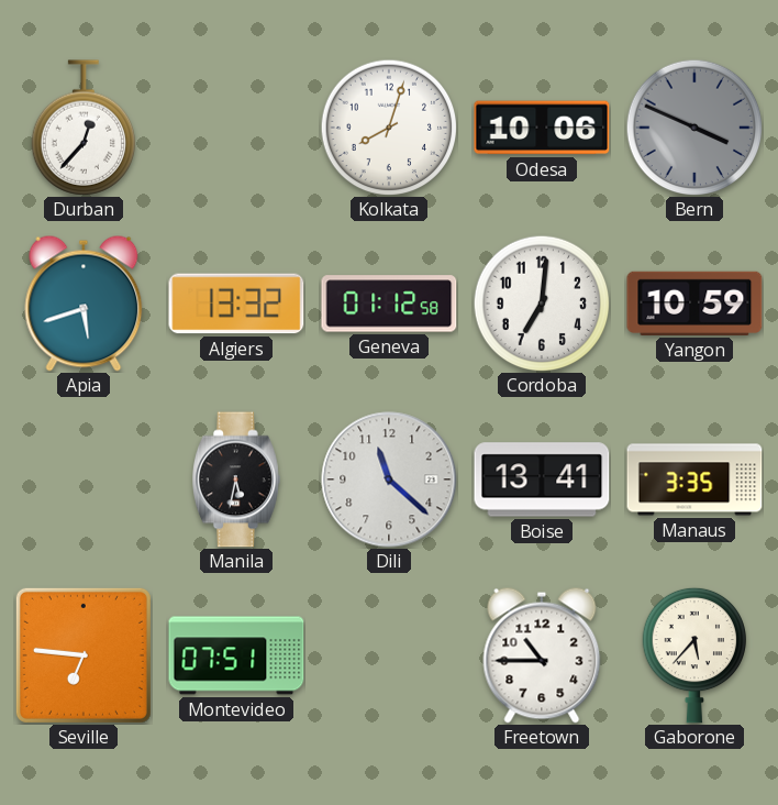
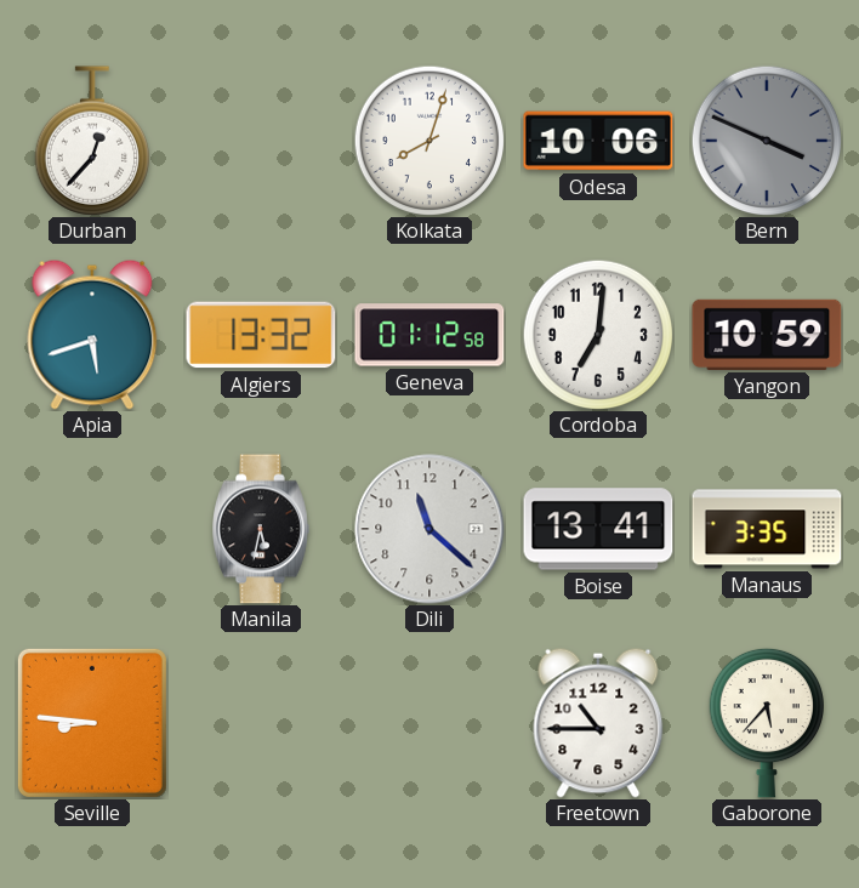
Seville: 6:46 -> 8:46
Montevideo: 07:51 -> none
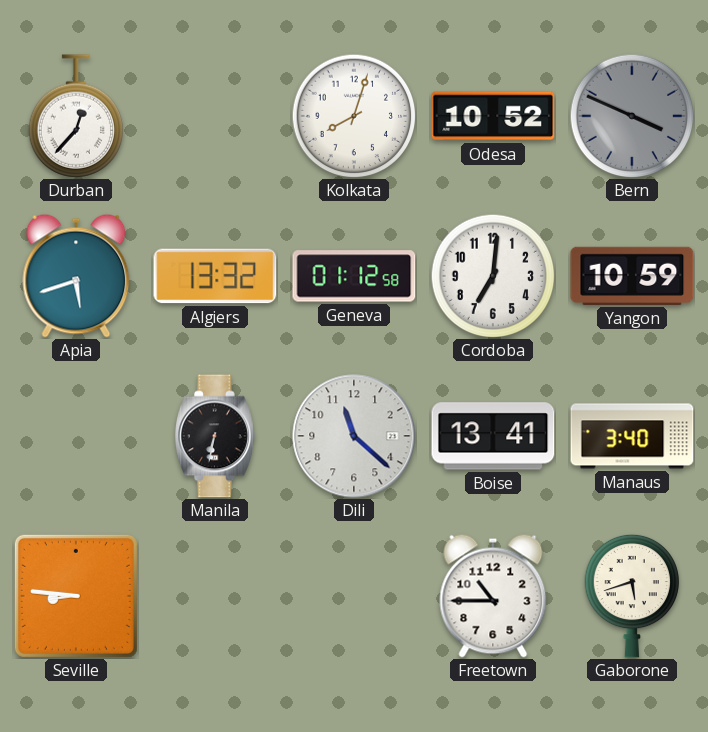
Odesa: 10:06 -> 10:52
Manila: 5:32 -> 6:32
Manaus: 3:35 -> 3:40
Gaborone: 5:37 -> 5:42
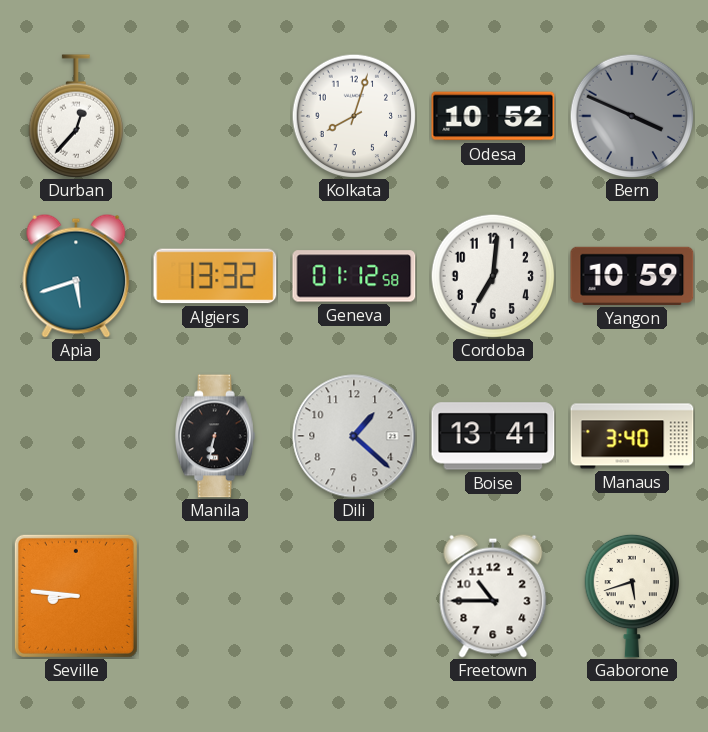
Dili: 11:22 -> 1:22
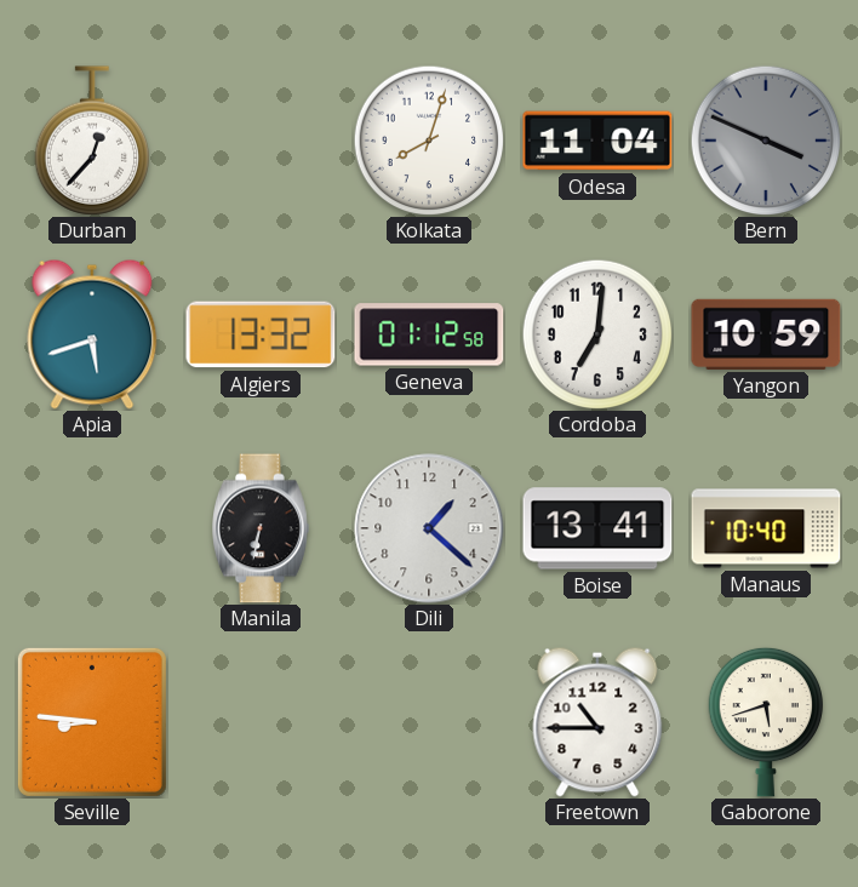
Odesa: 10:52 -> 11:04
Manaus: 3:40 -> 10:40
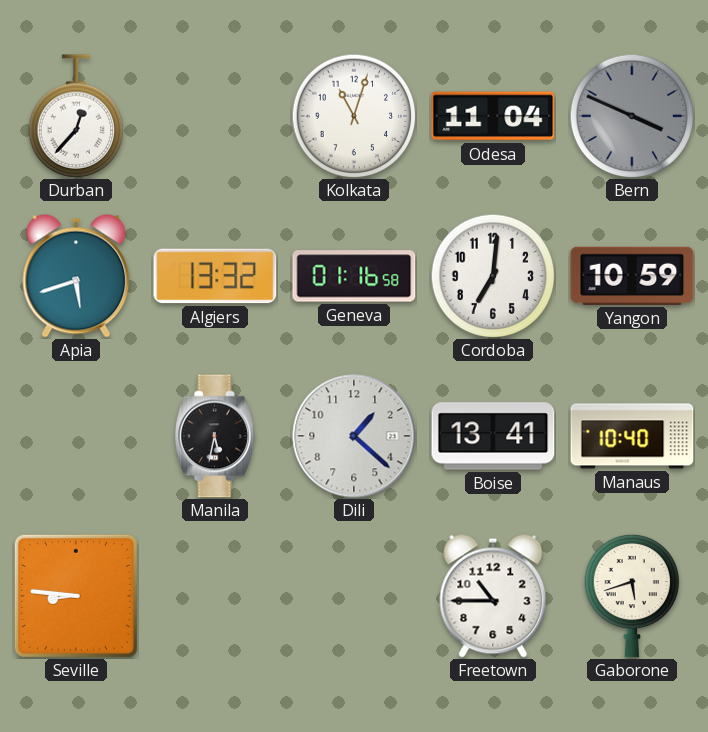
Kolkata: 8:03 -> 11:03
Geneva: 01:12 -> 01:16
Manila: 6:32 -> 5:32
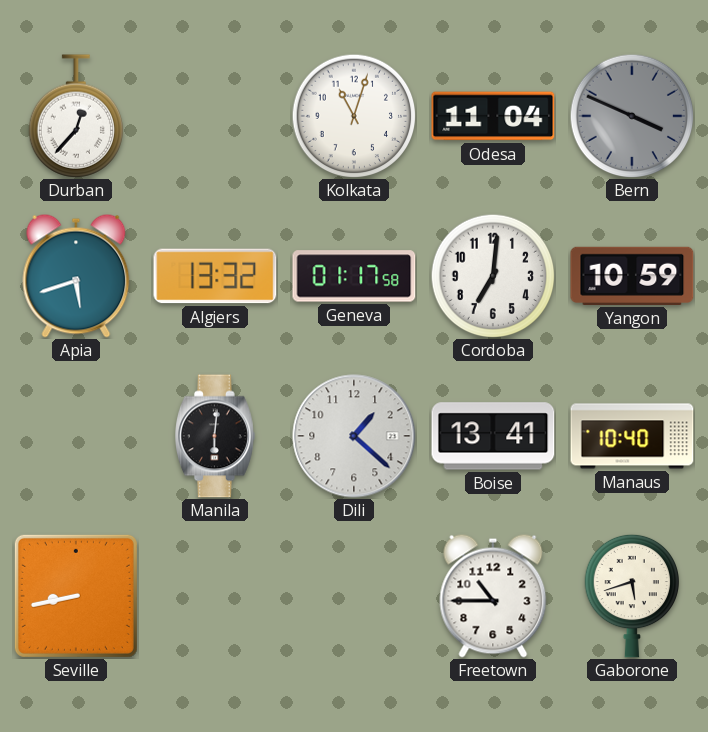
Geneva: 01:16 -> 01:17
Manila: 5:32 -> 6:01
Seville: 8:46 -> 8:43
